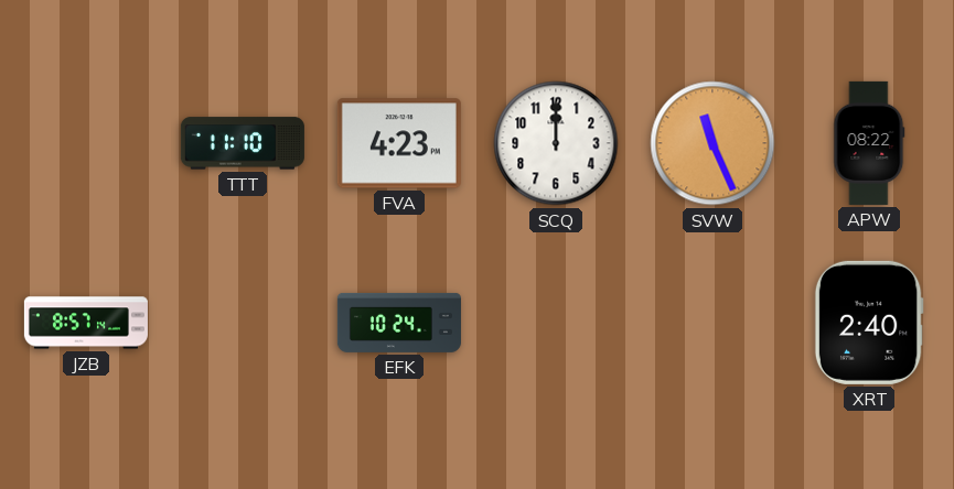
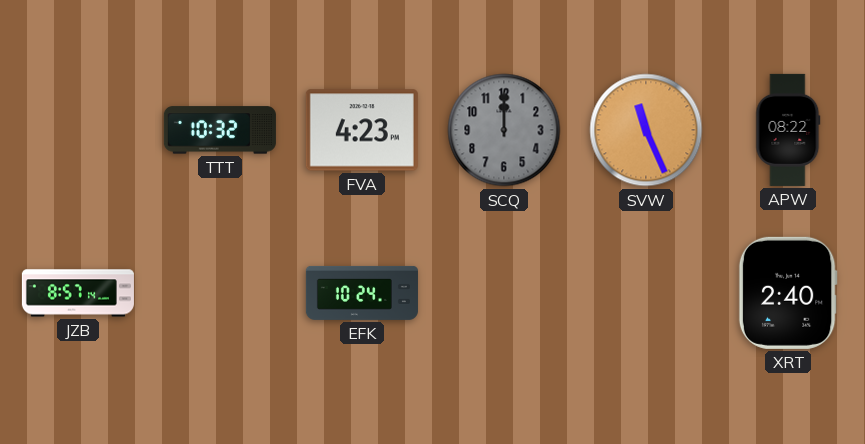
TTT: 11:10 -> 10:32
SCQ dial: white -> grey
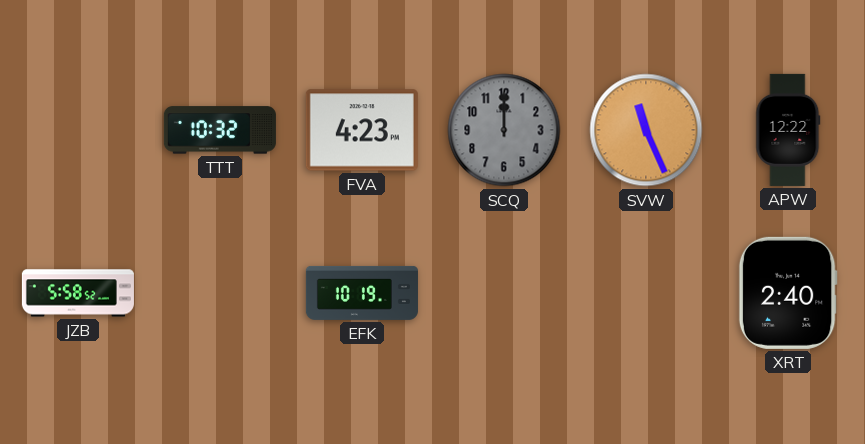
APW: 08:22 -> 12:22
JZB: 8:57 -> 5:58
EFK: 10:24 -> 10:19
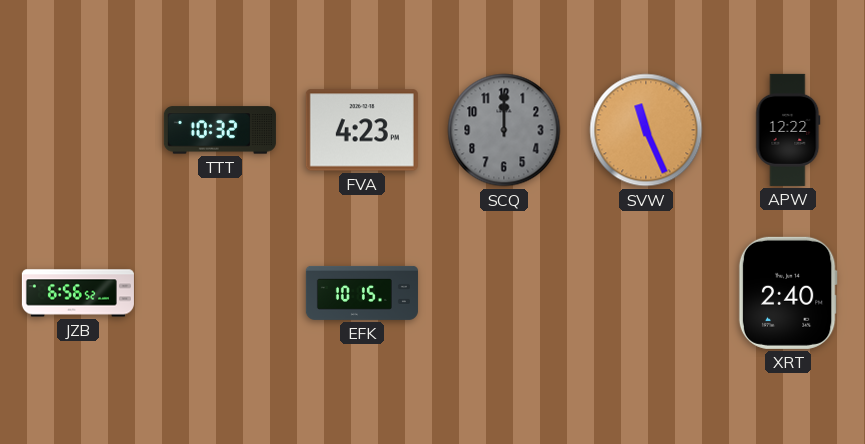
JZB: 5:58 -> 6:56
EFK: 10:19 -> 10:15
